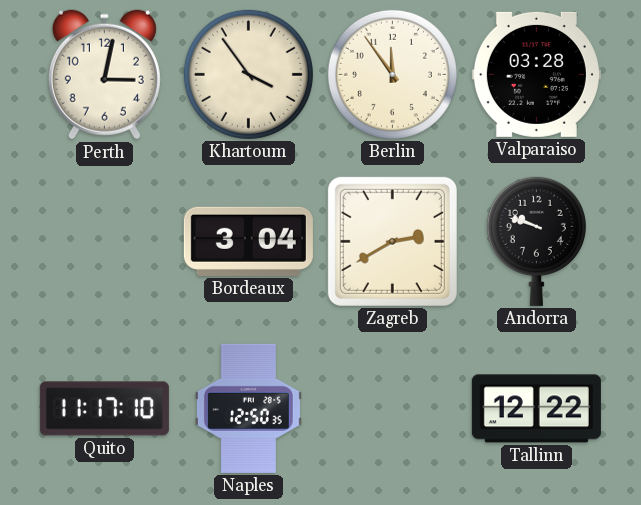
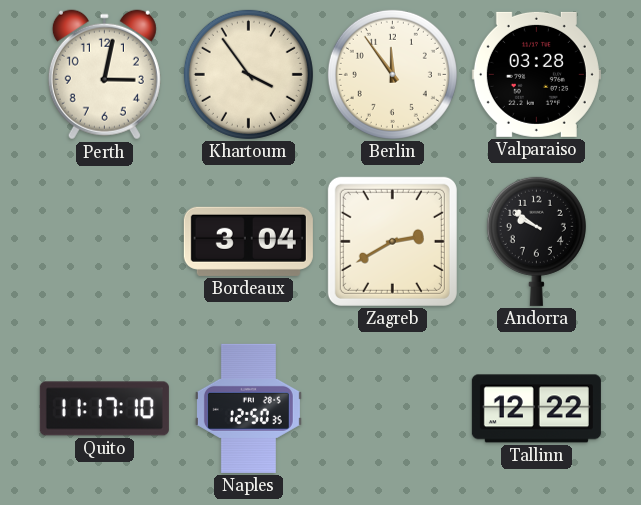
Andorra: 9:48 -> 9:51
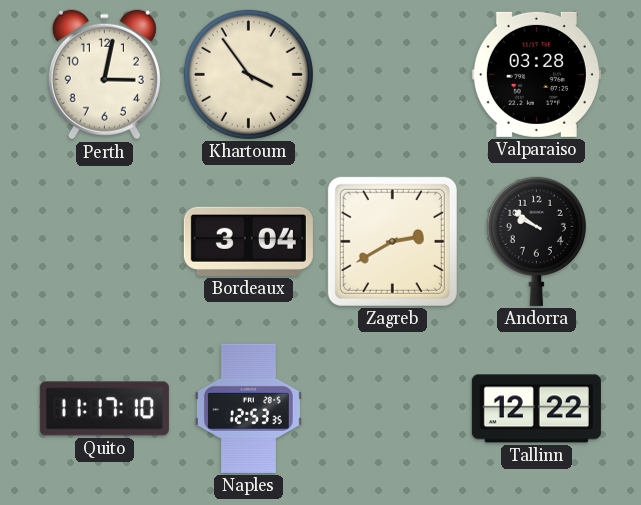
Berlin: 11:54 -> none
Naples: 12:50 -> 12:53
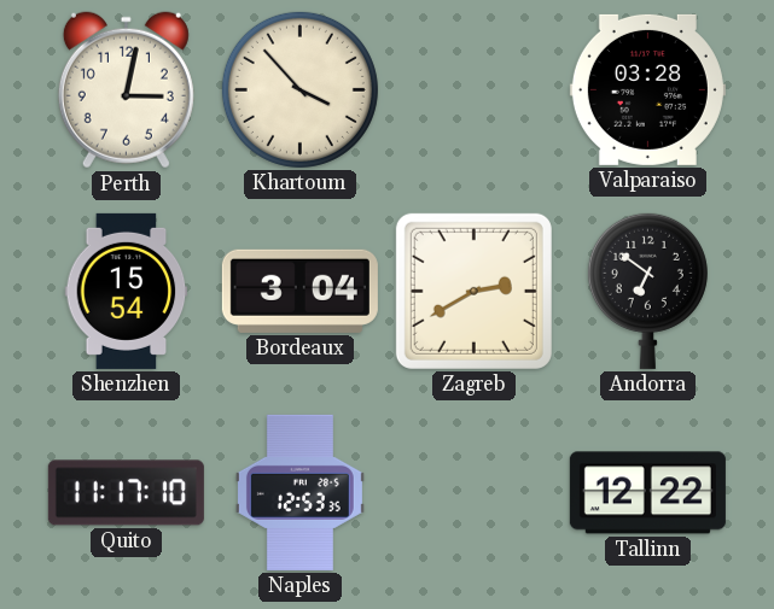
Khartoum: 3:54 -> 3:53
Shenzhen: none -> 15:54
Andorra: 9:51 -> 6:51
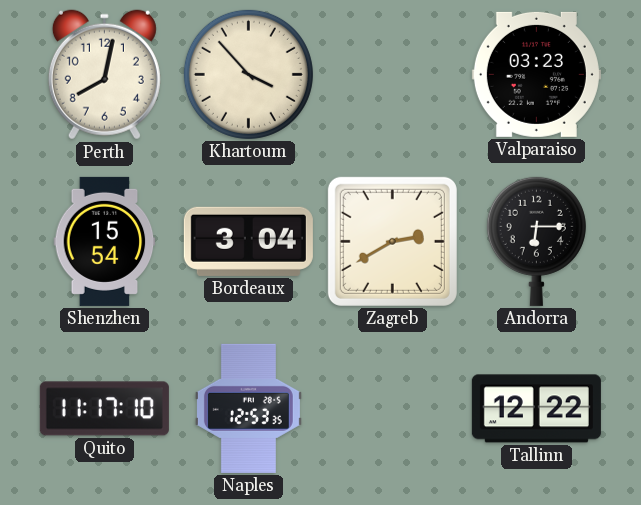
Perth: 3:02 -> 8:02
Valparaiso: 03:28 -> 03:23
Andorra: 6:51 -> 6:15
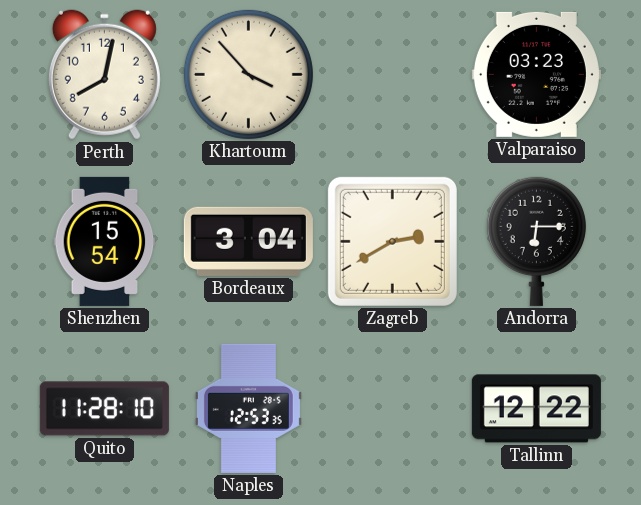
Quito: 11:17 -> 11:28
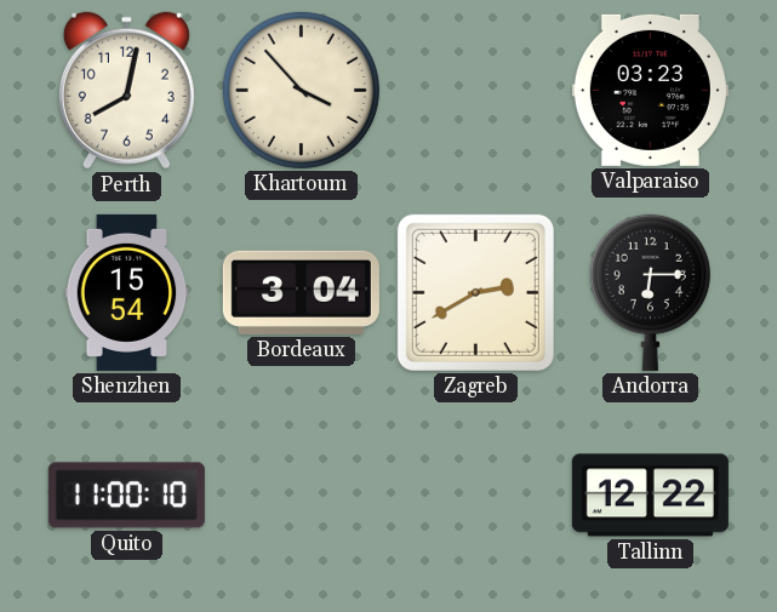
Quito: 11:28 -> 11:00
Naples: 12:53 -> none
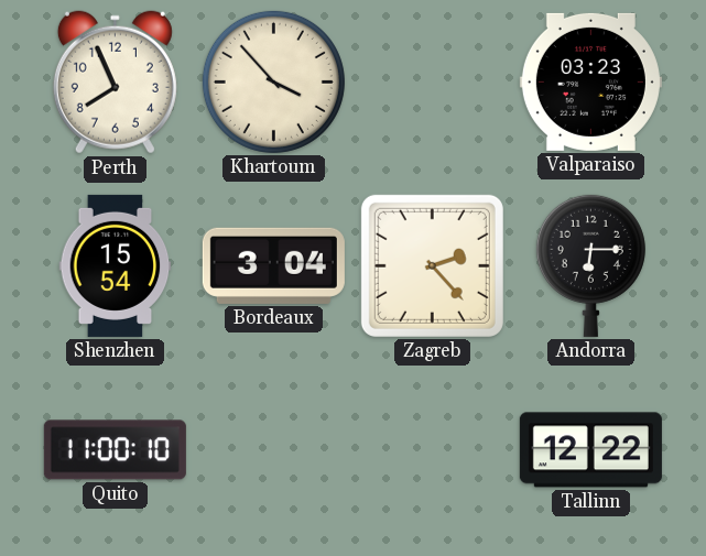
Perth: 8:02 -> 7:56
Zagreb: 2:40 -> 2:23
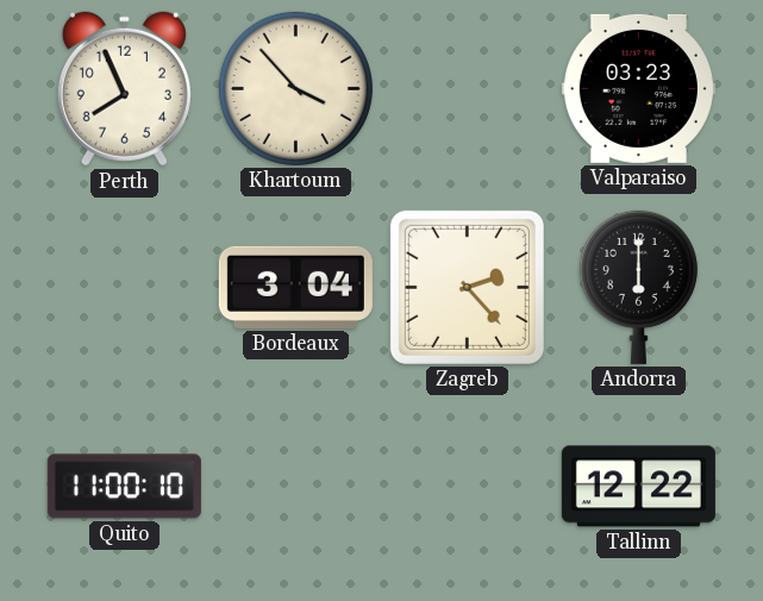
Shenzhen: 15:54 -> none
Andorra: 6:15 -> 6:00
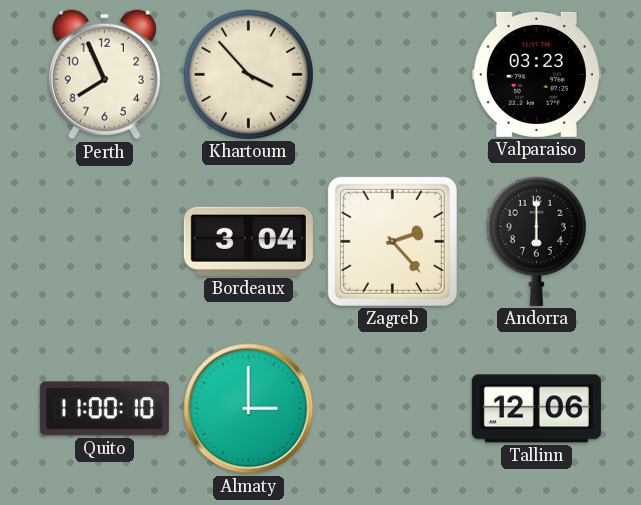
Almaty: none -> 3:00
Tallinn: 12:22 -> 12:06
